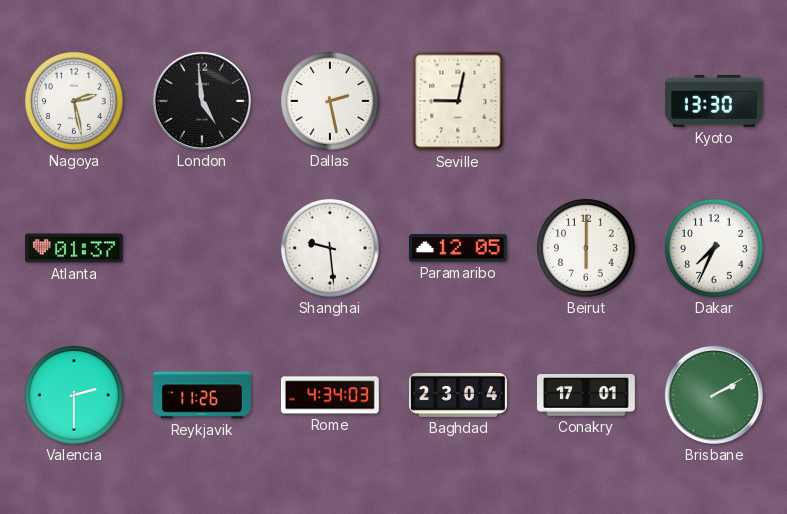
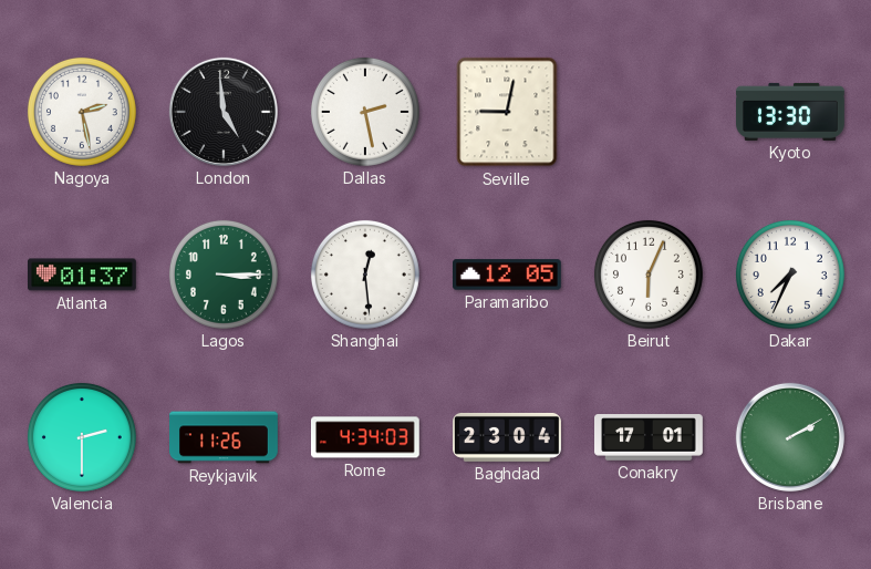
Lagos: none -> 3:15
Shanghai: 9:29 -> 12:29
Beirut: 6:00 -> 6:04
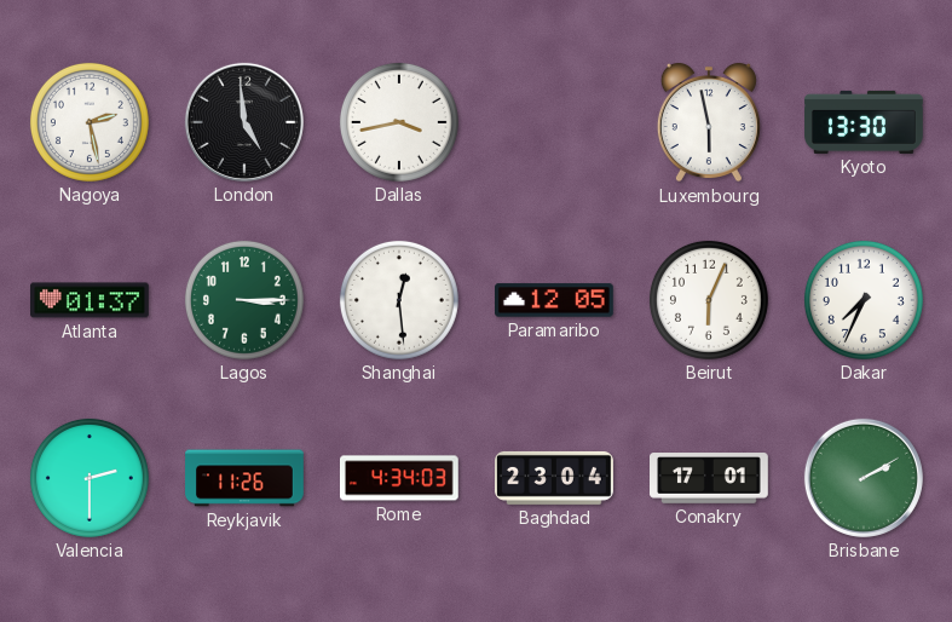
Dallas: 2:28 -> 3:43
Seville: 9:02 -> none
Luxembourg: none -> 5:58
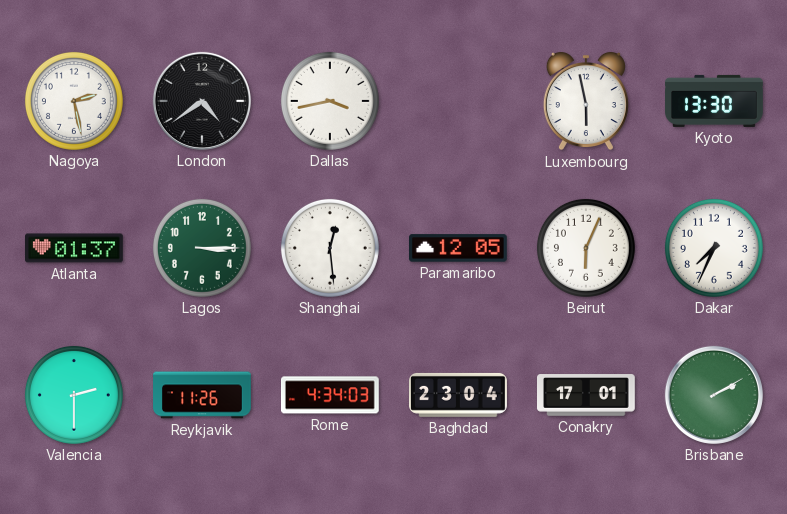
London: 4:59 -> 4:39
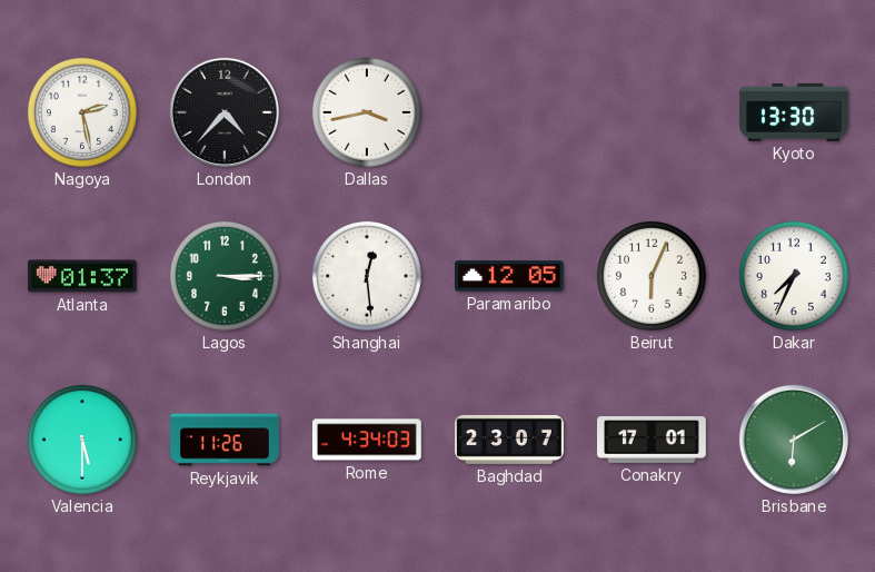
London: 4:39 -> 4:37
Luxembourg: 5:58 -> none
Valencia: 2:30 -> 5:30
Baghdad: 23:04 -> 23:07
Brisbane: 2:10 -> 6:10
